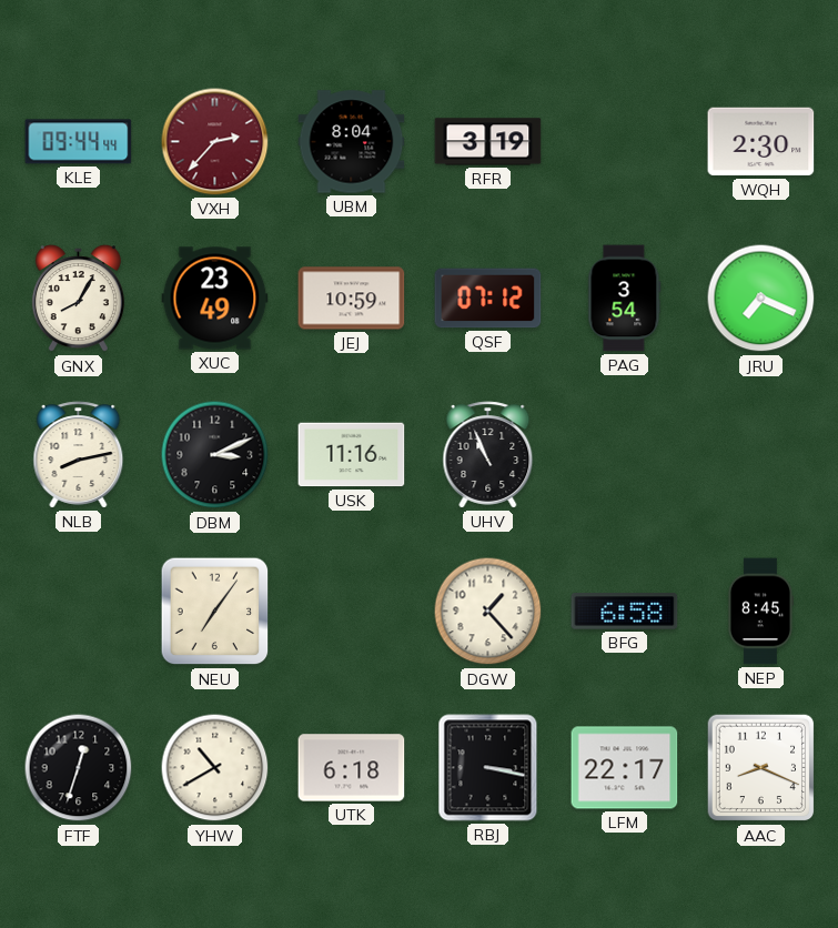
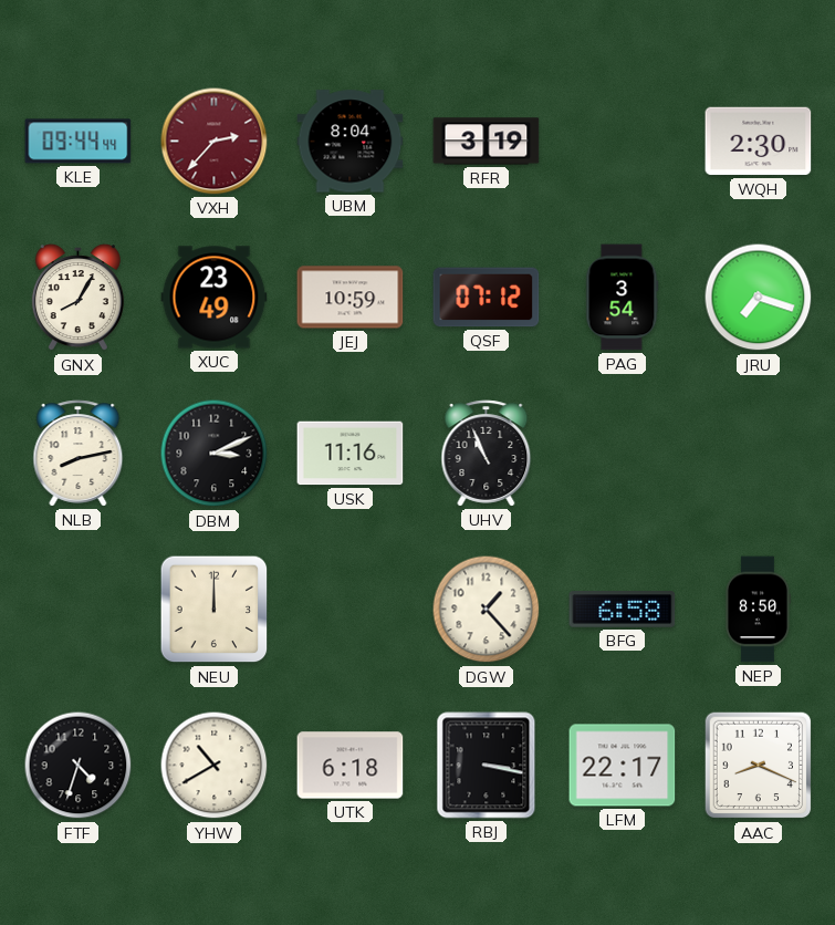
JRU: 7:19 -> 7:18
NEU: 7:06 -> 12:00
NEP: 8:45 -> 8:50
FTF: 12:33 -> 4:33
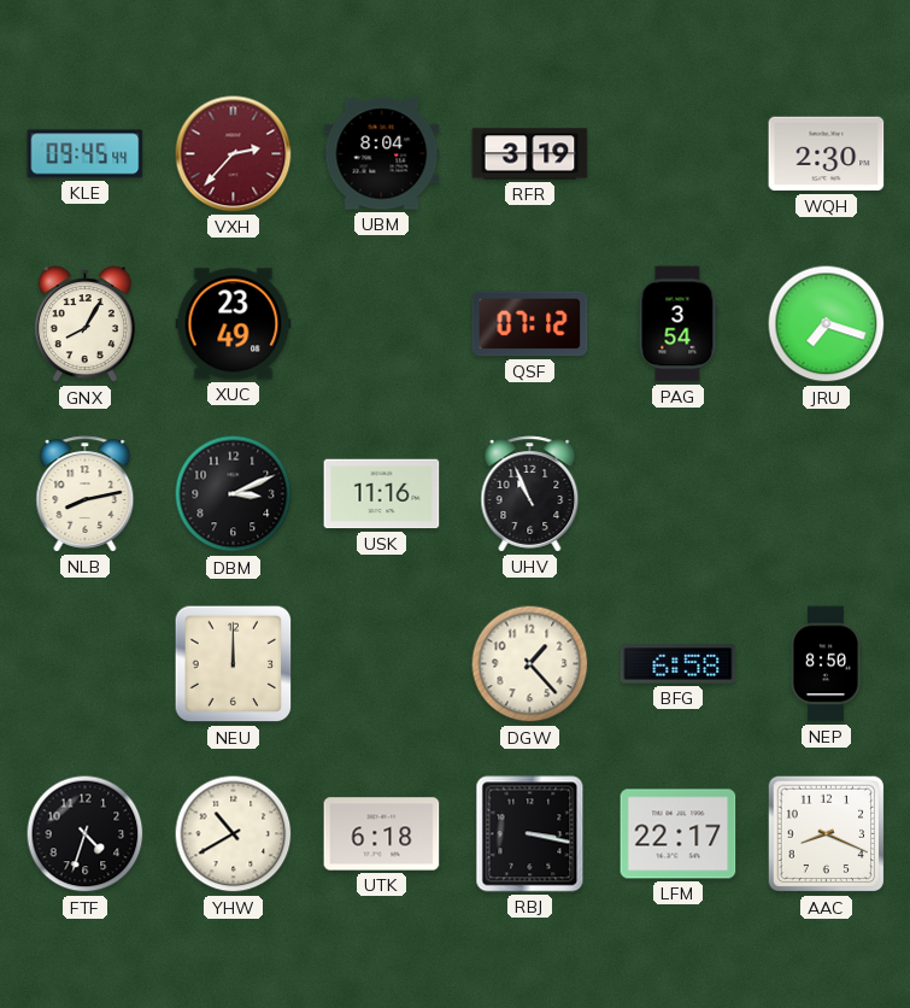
KLE: 09:44 -> 09:45
JEJ: 10:59 -> none
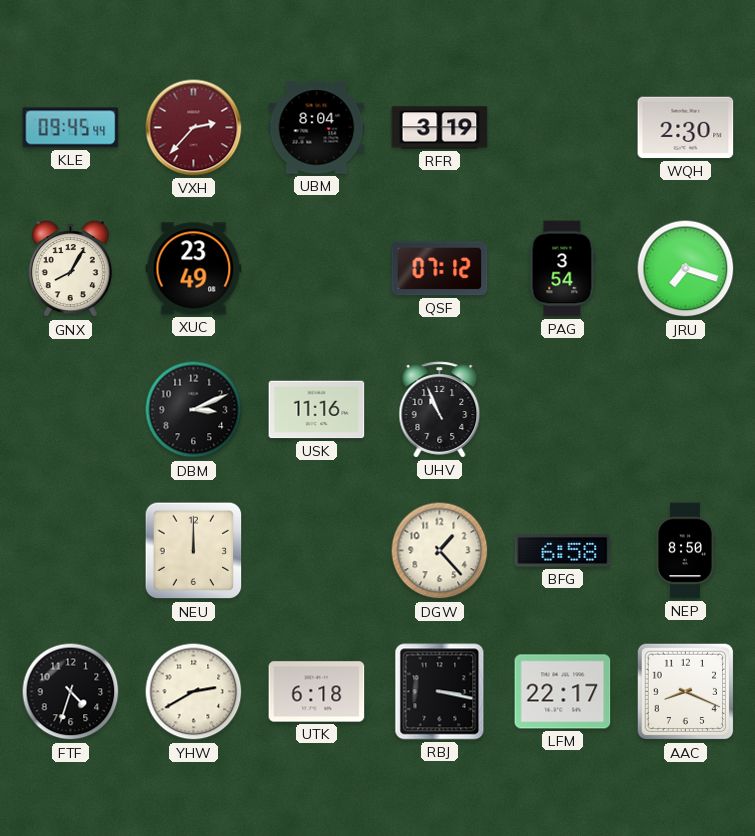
NLB: 8:13 -> none
YHW: 10:40 -> 2:40
